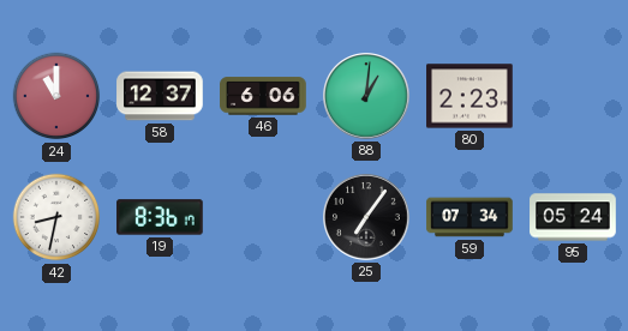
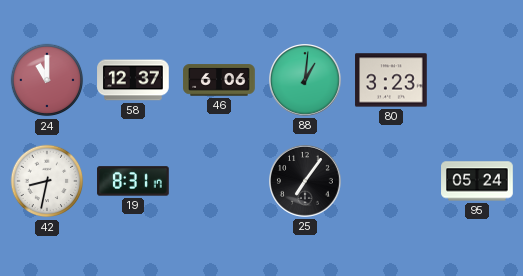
80: 2:23 -> 3:23
19: 8:36 -> 8:31
59: 07:34 -> none
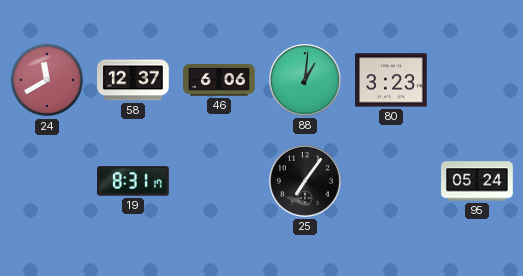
24: 11:00 -> 11:40
42: 8:32 -> none
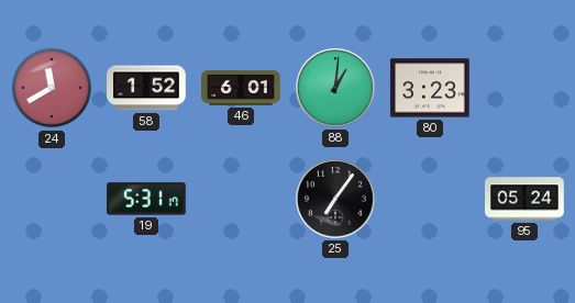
58: 12:37 -> 1:52
46: 6:06 -> 6:01
19: 8:31 -> 5:31
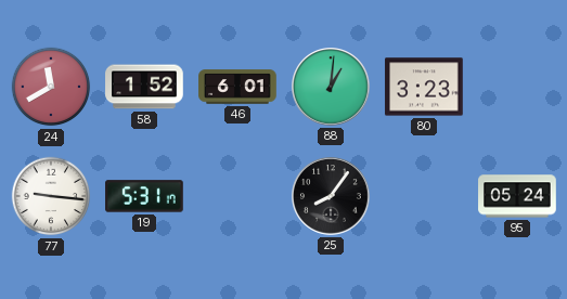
77: none -> 9:16
25: 7:06 -> 8:06
